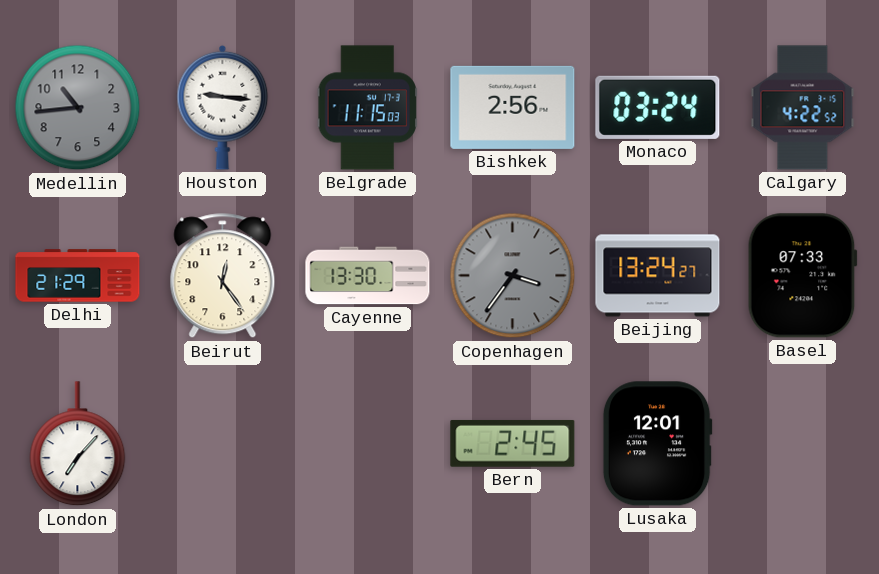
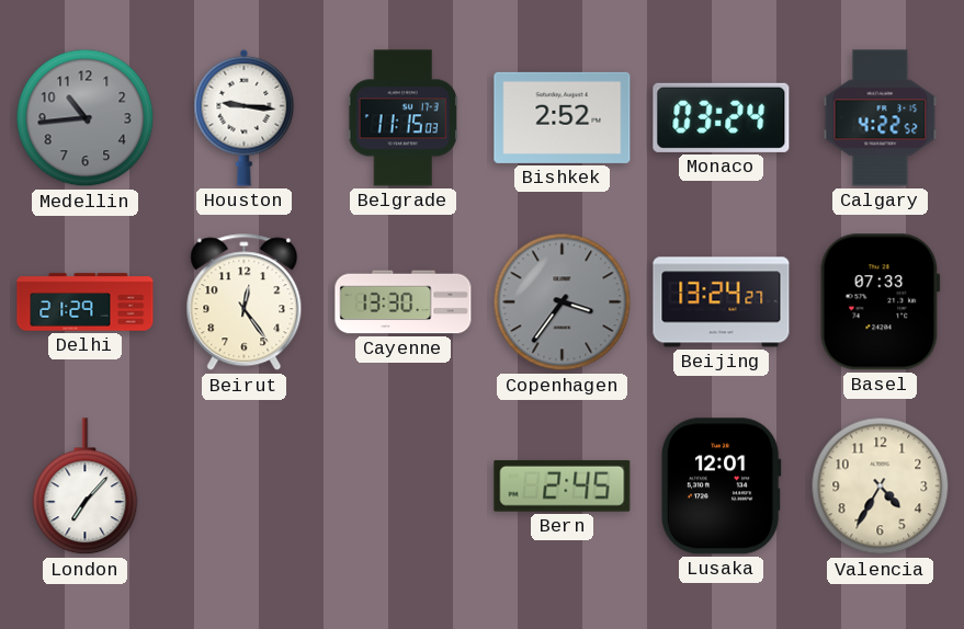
Bishkek: 2:56 -> 2:52
Valencia: none -> 4:35
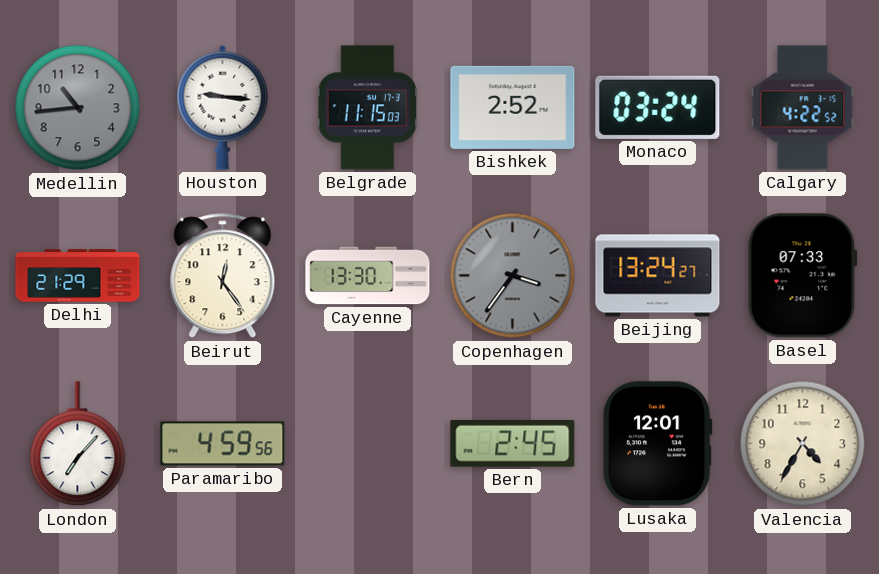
Paramaribo: none -> 4:59
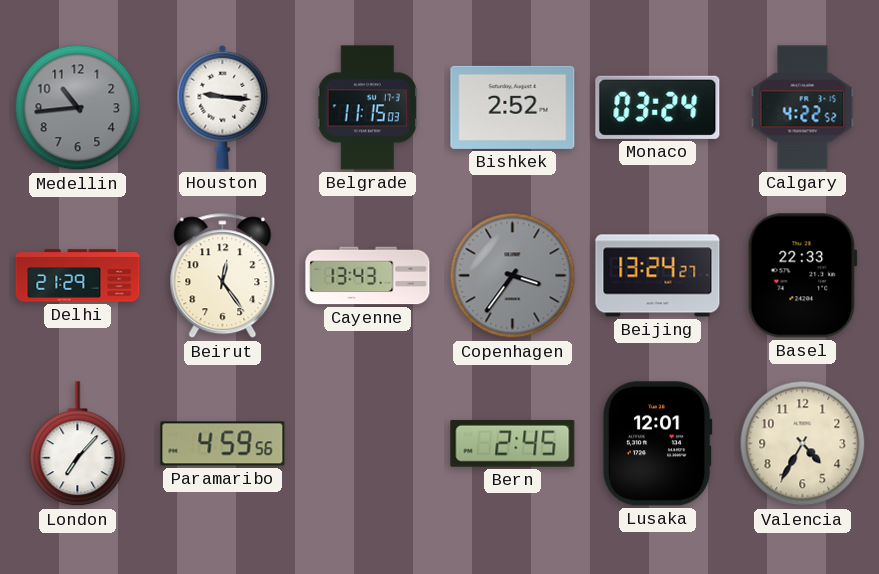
Cayenne: 13:30 -> 13:43
Basel: 07:33 -> 22:33
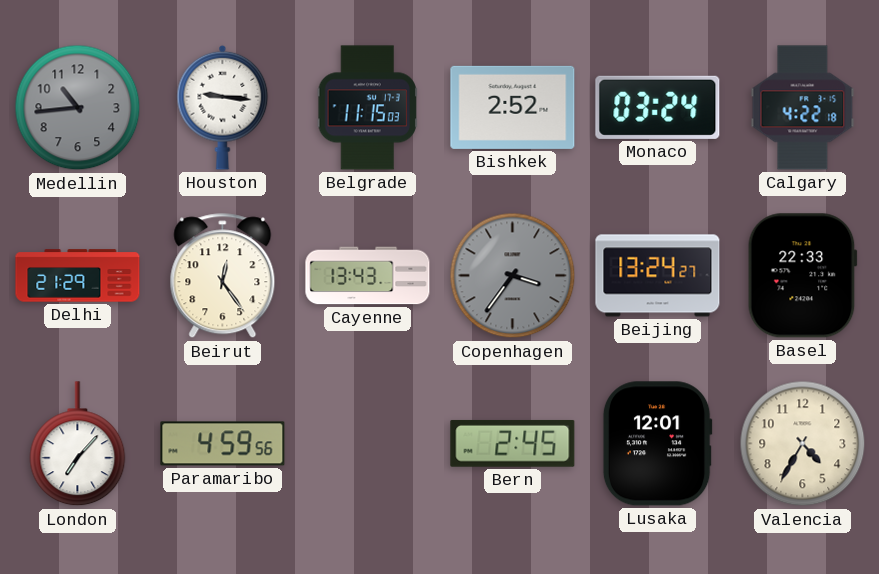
Calgary: 4:22:52 -> 4:22:18
